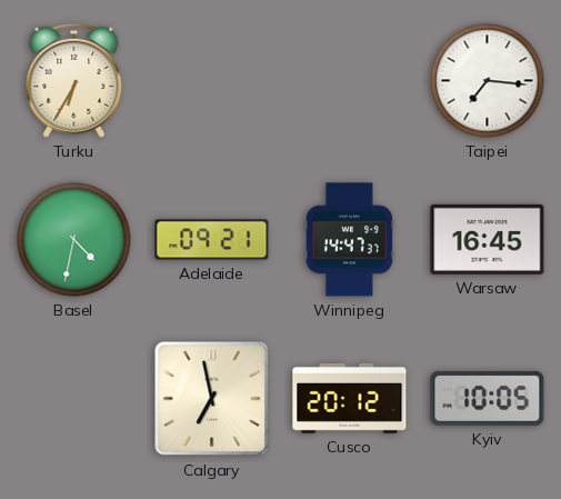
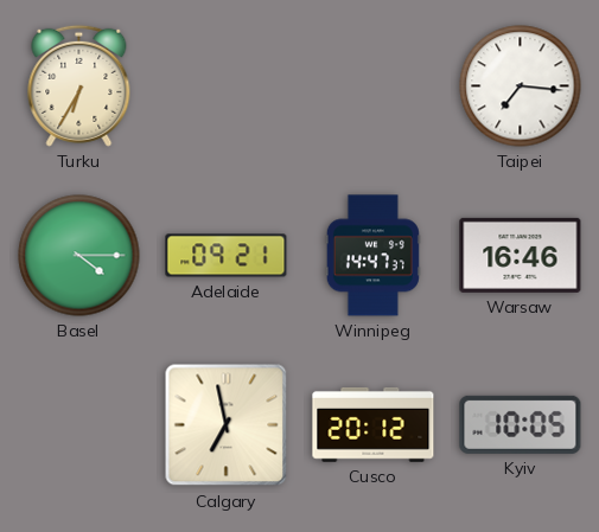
Basel: 4:32 -> 4:15
Warsaw: 16:45 -> 16:46
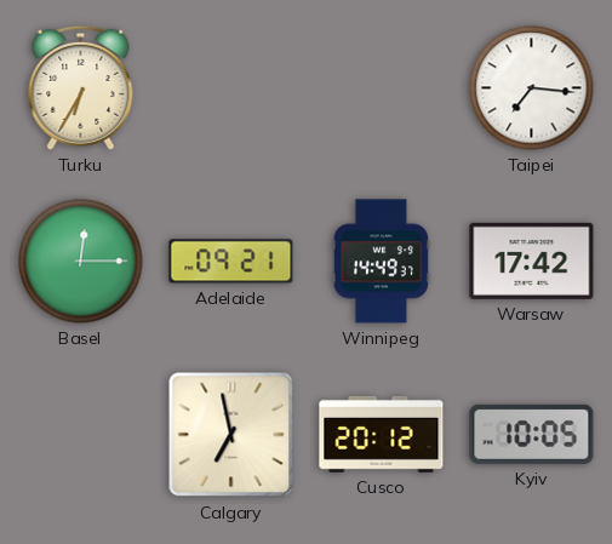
Basel: 4:15 -> 12:15
Winnipeg: 14:47 -> 14:49
Warsaw: 16:46 -> 17:42
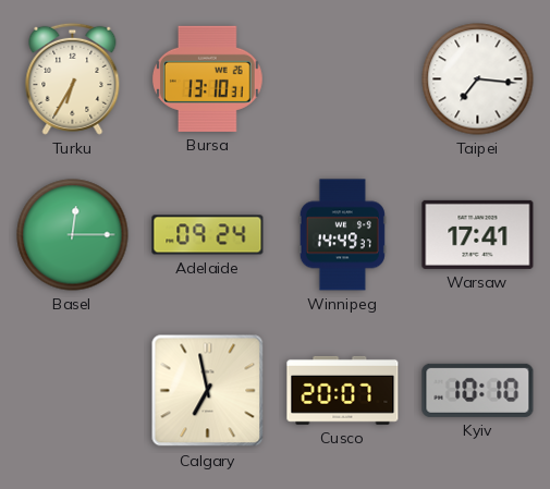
Bursa: none -> 13:10
Adelaide: 09:21 -> 09:24
Warsaw: 17:42 -> 17:41
Cusco: 20:12 -> 20:07
Kyiv: 10:05 -> 10:10
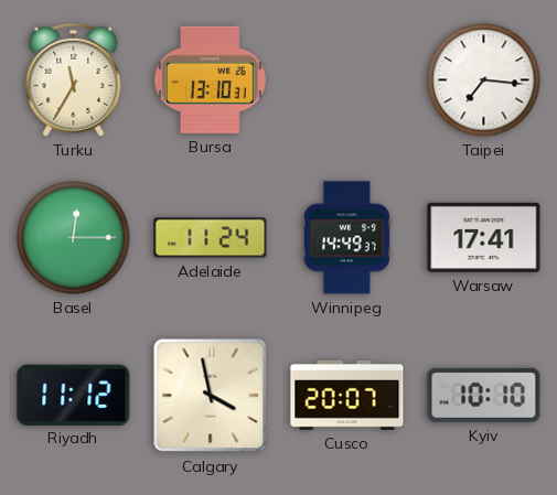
Turku: 6:35 -> 11:35
Adelaide: 09:24 -> 11:24
Riyadh: none -> 11:12
Calgary: 6:58 -> 3:58
